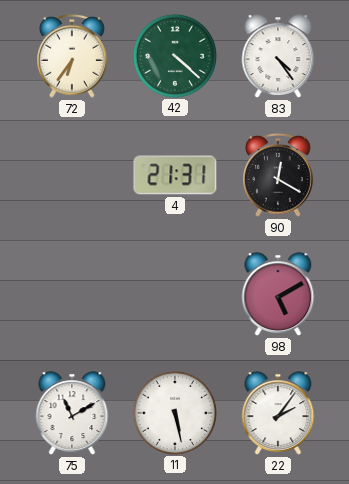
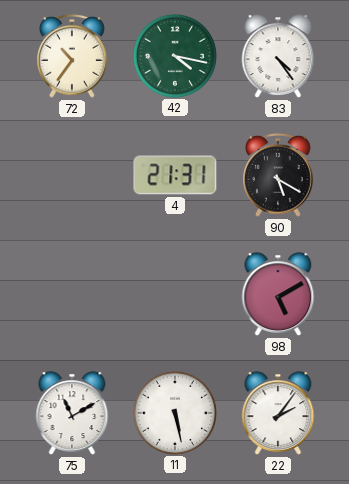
72: 6:36 -> 10:36
42: 4:22 -> 4:17
90: 12:20 -> 5:20
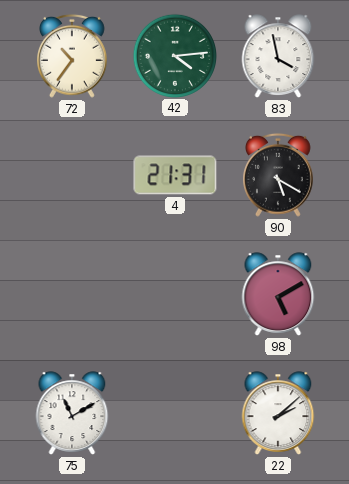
42: 4:17 -> 4:14
83: 4:24 -> 3:58
11: 5:28 -> none
22: 2:06 -> 2:08
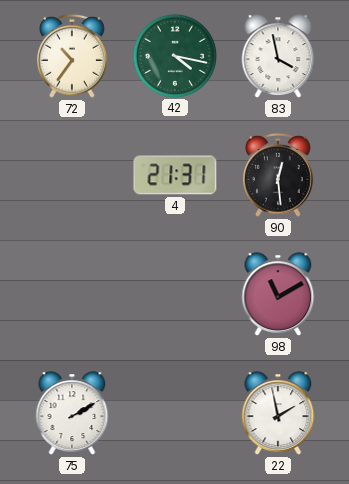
42: 4:14 -> 4:17
90: 5:20 -> 12:29
98: 5:10 -> 11:10
75: 11:10 -> 2:10
22: 2:08 -> 1:58
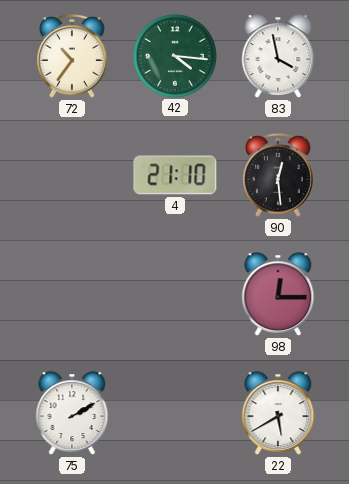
42: 4:17 -> 4:16
4: 21:31 -> 21:10
98: 11:10 -> 12:15
22: 1:58 -> 5:40
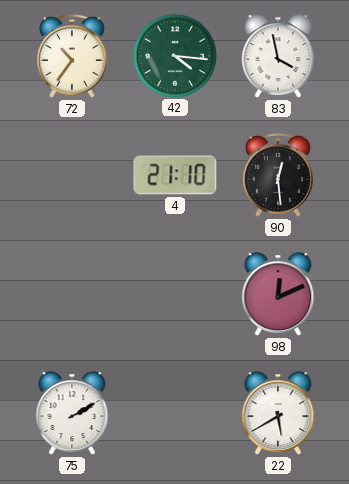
98: 12:15 -> 12:11
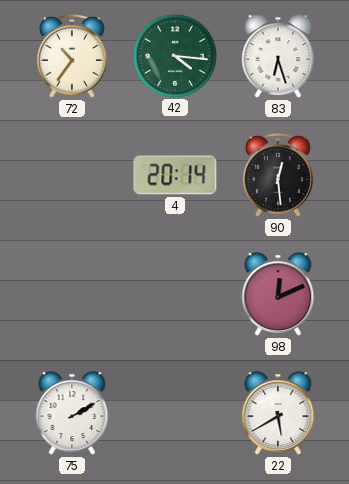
83: 3:58 -> 6:27
4: 21:10 -> 20:14
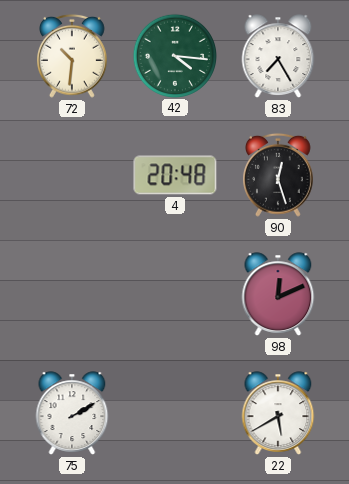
72: 10:36 -> 10:31
83: 6:27 -> 7:25
4: 20:14 -> 20:48
90: 12:29 -> 12:27
